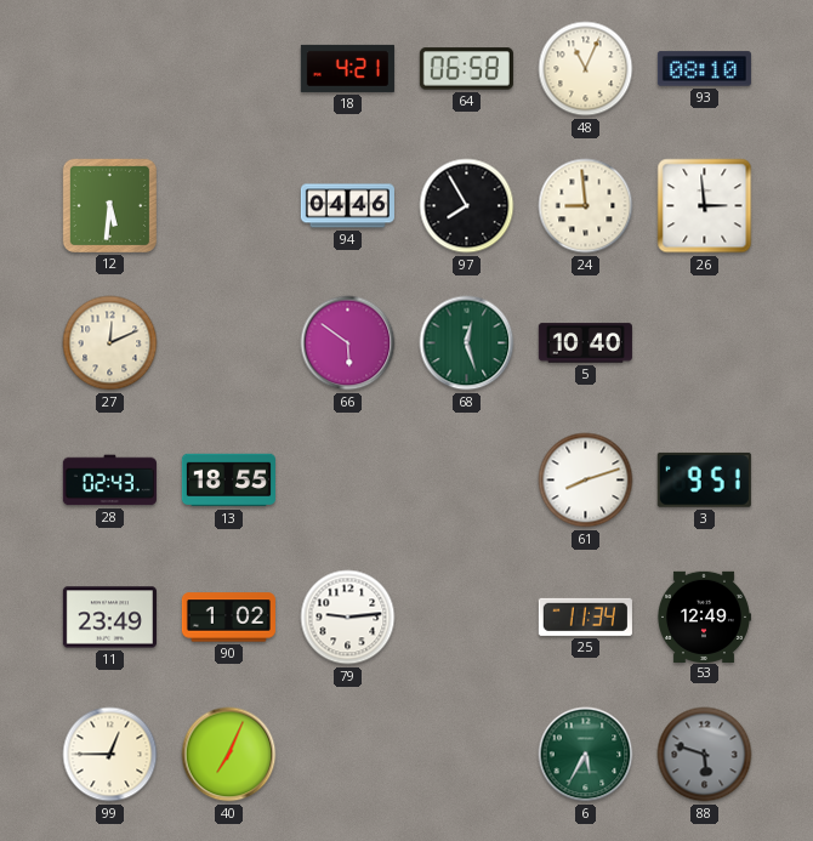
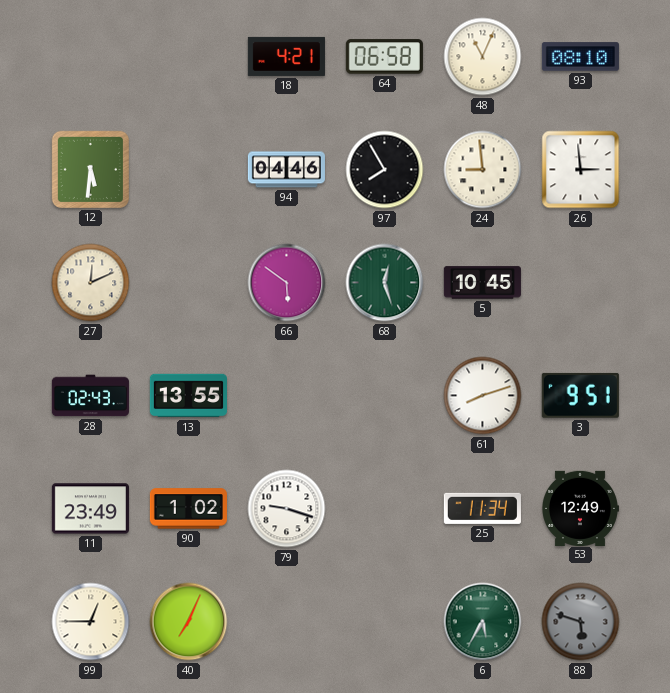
5: 10:40 -> 10:45
13: 18:55 -> 13:55
79: 9:14 -> 9:18
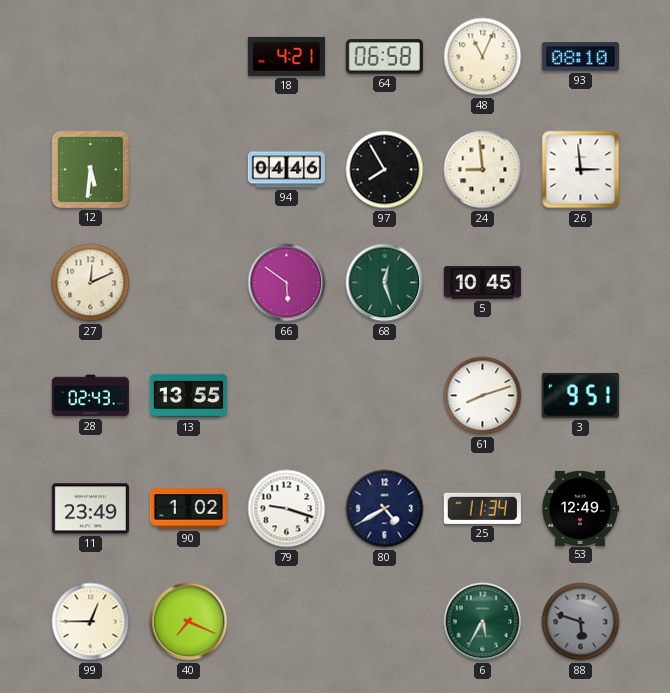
80: none -> 4:40
40: 7:04 -> 7:19
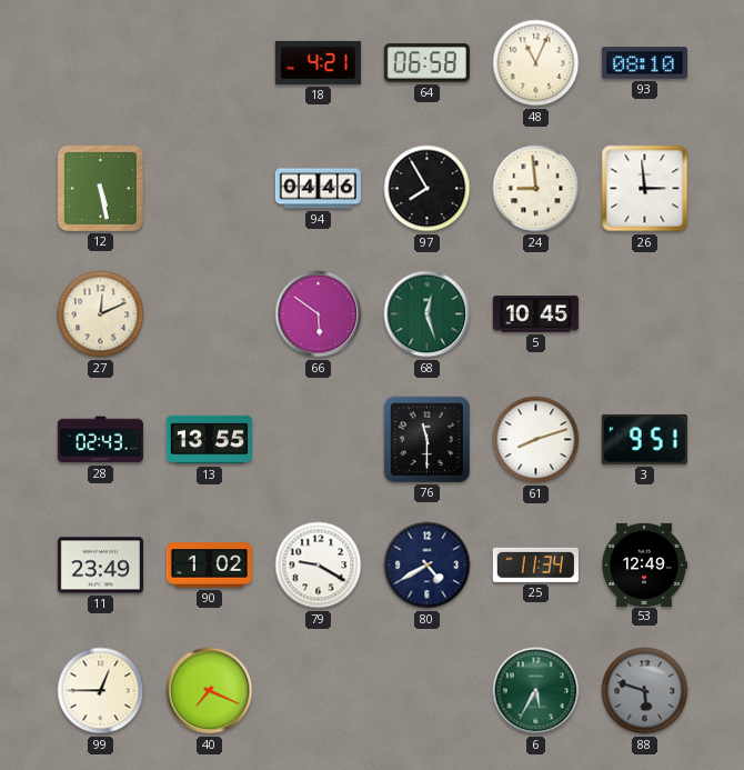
12: 5:31 -> 5:28
76: none -> 11:30
79: 9:18 -> 9:20
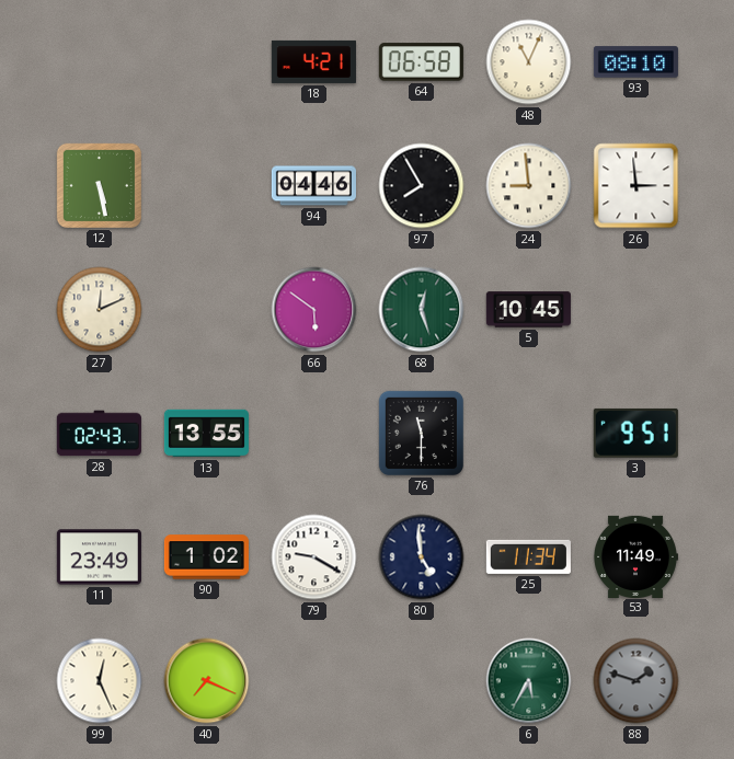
61: 8:12 -> none
80: 4:40 -> 4:59
53: 12:49 -> 11:49
99: 12:45 -> 12:26
88: 5:48 -> 1:48
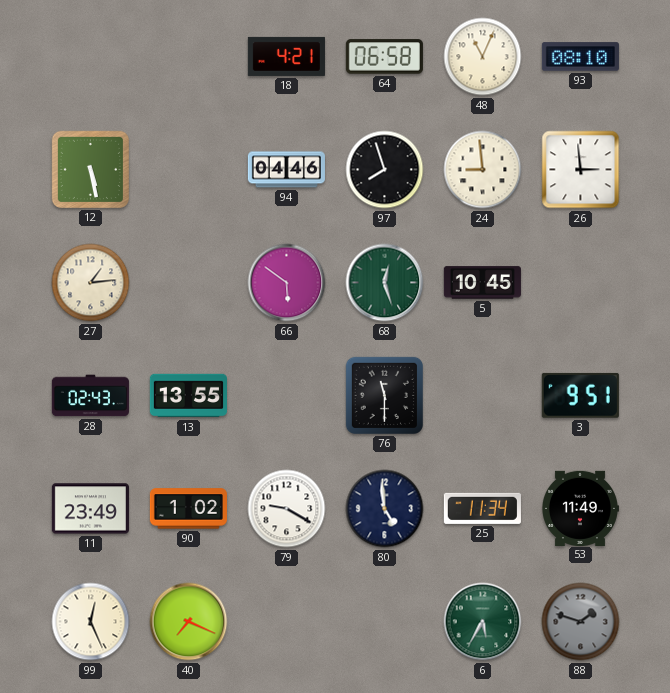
97: 7:55 -> 7:57
27: 12:11 -> 1:14
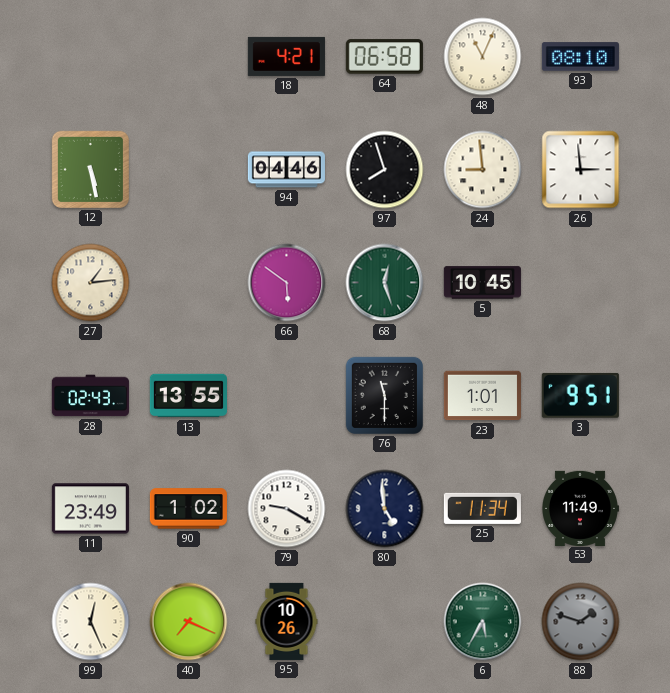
23: none -> 1:01
95: none -> 10:26
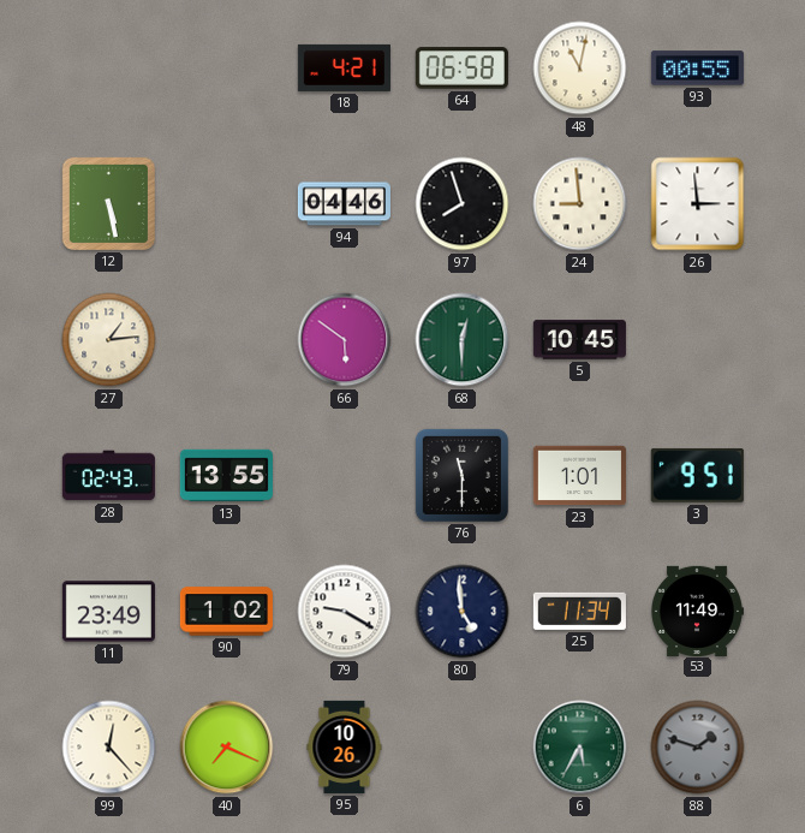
48: 11:04 -> 11:02
93: 08:10 -> 00:55
68: 12:27 -> 12:30
99: 12:26 -> 12:23
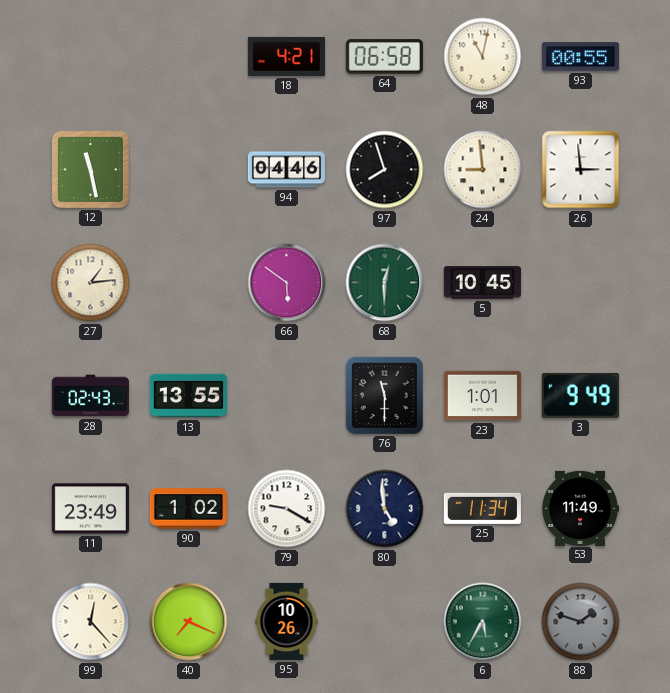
12: 5:28 -> 11:28
3: 9:51 -> 9:49
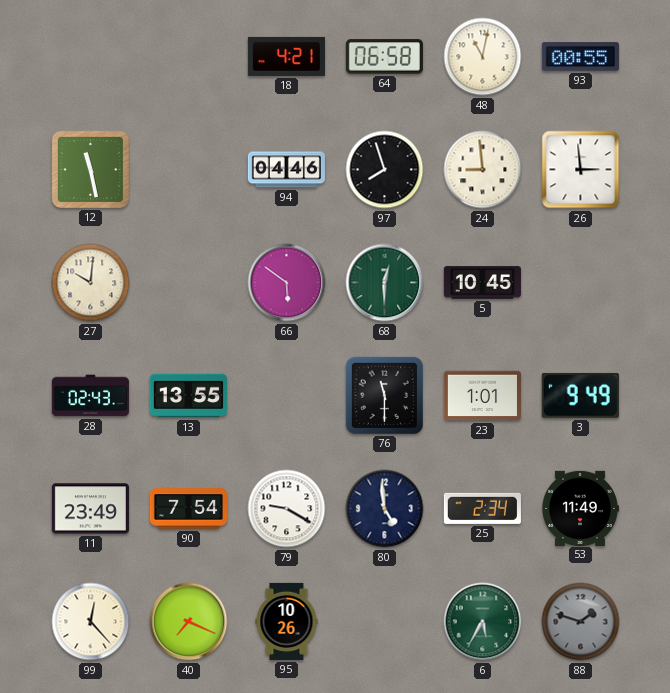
27: 1:14 -> 10:01
90: 1:02 -> 7:54
25: 11:34 -> 2:34
